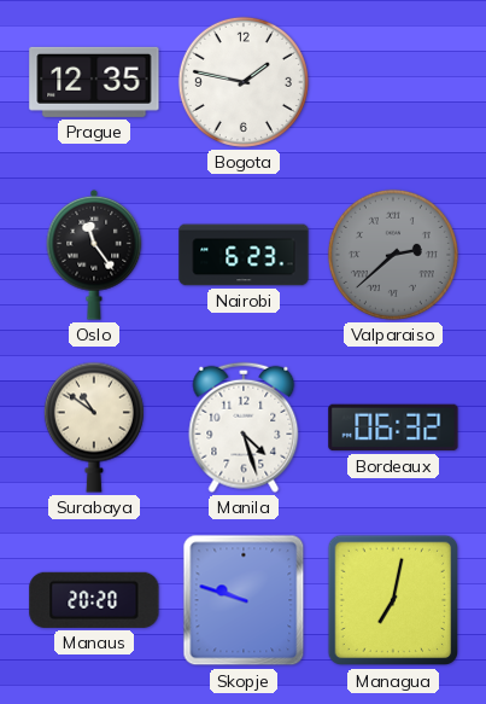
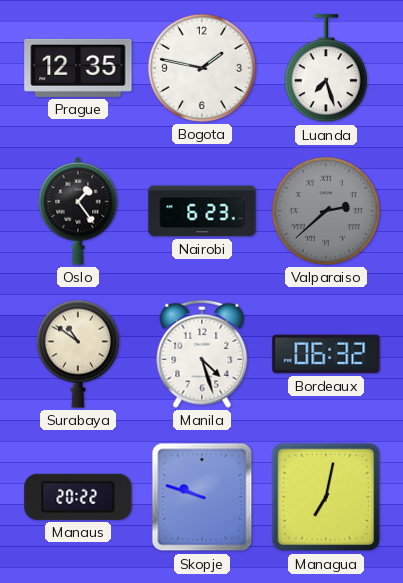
Luanda: none -> 7:27
Oslo: 11:24 -> 1:24
Manaus: 20:20 -> 20:22
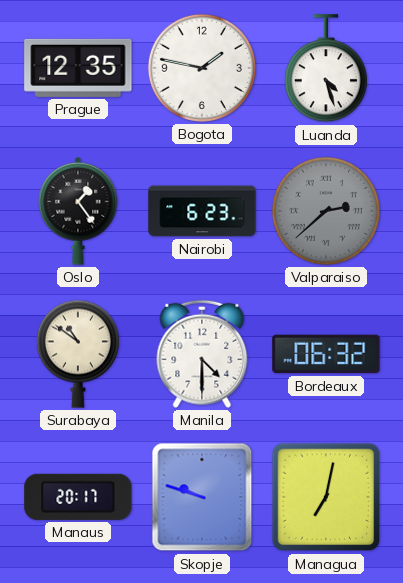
Luanda: 7:27 -> 4:27
Manila: 4:27 -> 4:30
Manaus: 20:22 -> 20:17
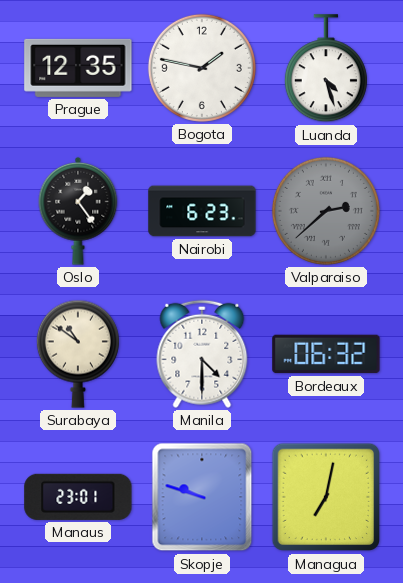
Manaus: 20:17 -> 23:01
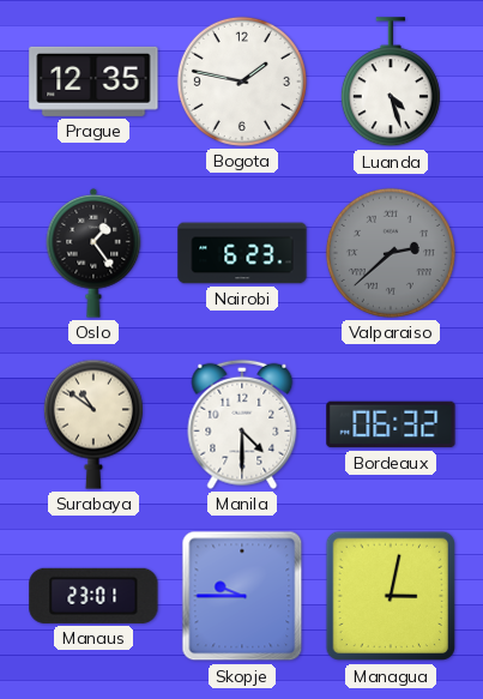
Skopje: 9:48 -> 9:45
Managua: 7:02 -> 3:02
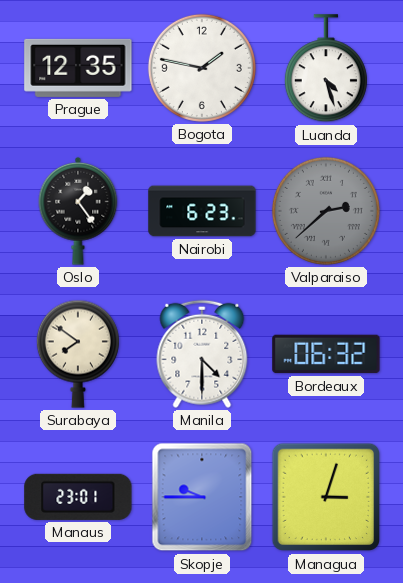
Surabaya: 10:51 -> 7:51
Managua: 3:02 -> 3:03
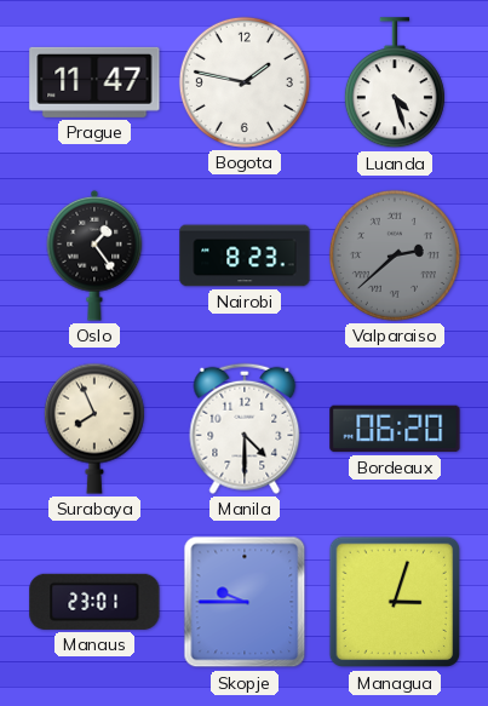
Prague: 12:35 -> 11:47
Nairobi: 6:23 -> 8:23
Surabaya: 7:51 -> 7:56
Bordeaux: 06:32 -> 06:20
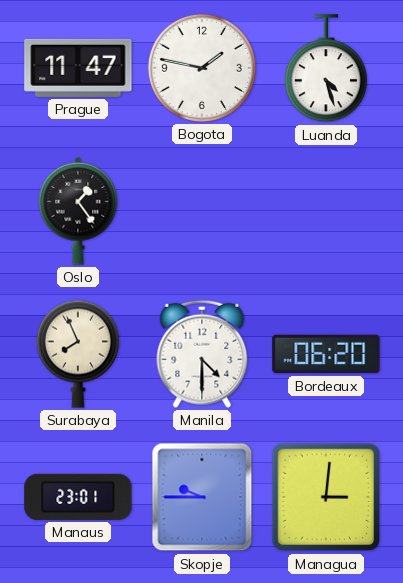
Nairobi: 8:23 -> none
Valparaiso: 2:38 -> none
Managua: 3:03 -> 3:01
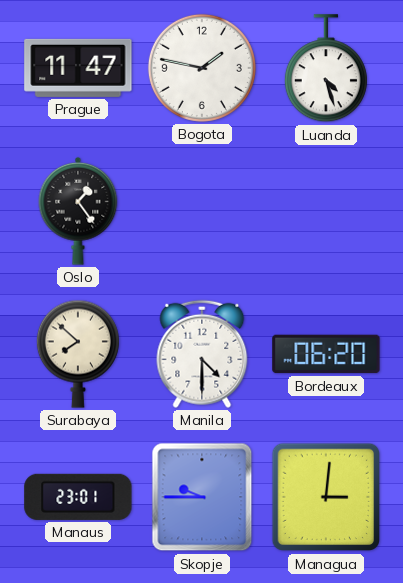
Surabaya: 7:56 -> 7:52
